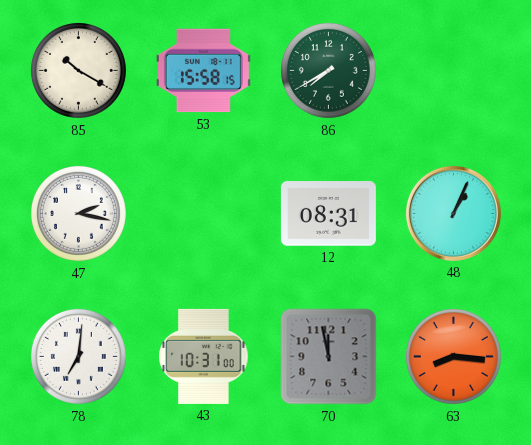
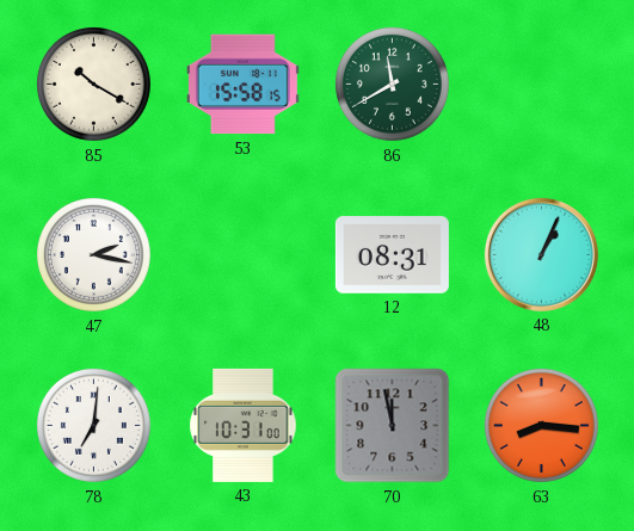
86: 7:40 -> 11:40
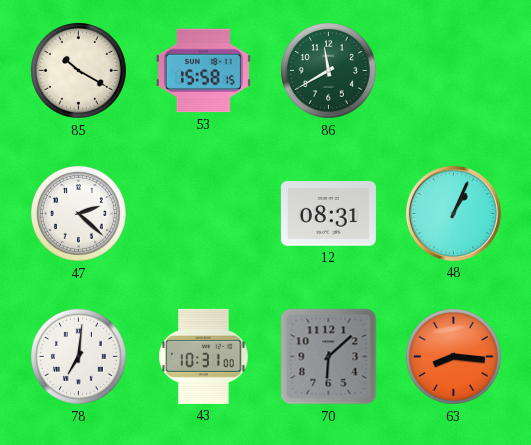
47: 2:17 -> 2:22
70: 11:58 -> 6:08
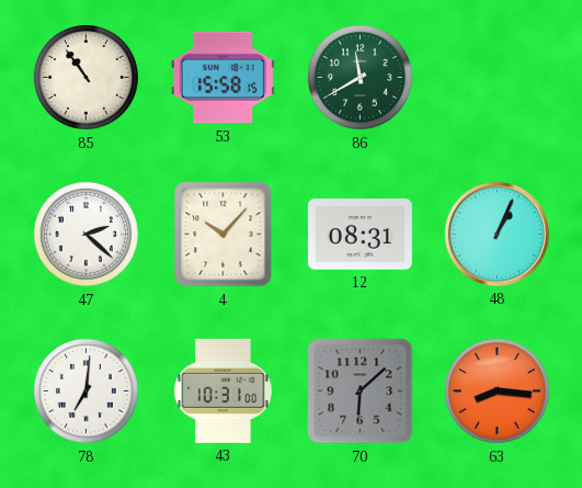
85: 10:20 -> 10:54
4: none -> 10:07
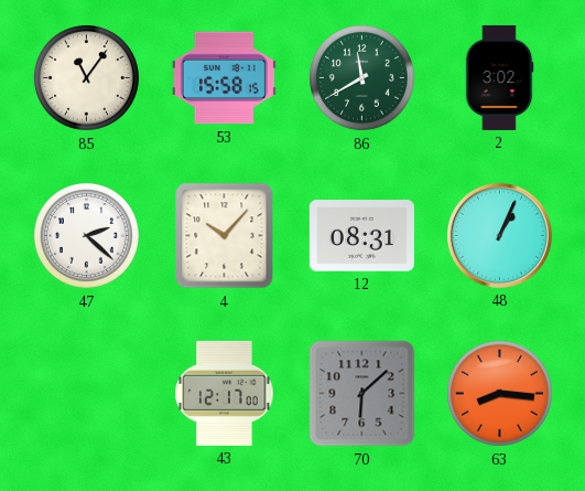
85: 10:54 -> 11:06
2: none -> 3:02
78: 7:01 -> none
43: 10:31 -> 12:17
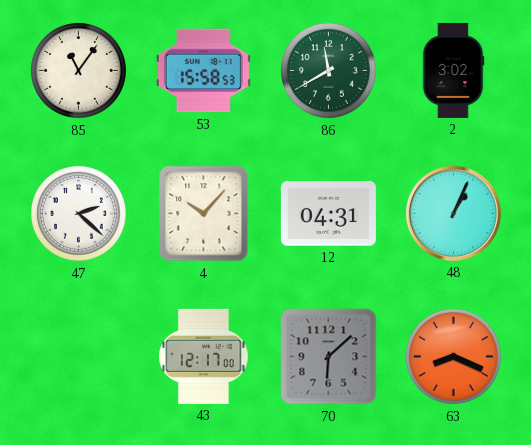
53: 15:58:15 -> 15:58:53
12: 08:31 -> 04:31
63: 8:16 -> 8:19
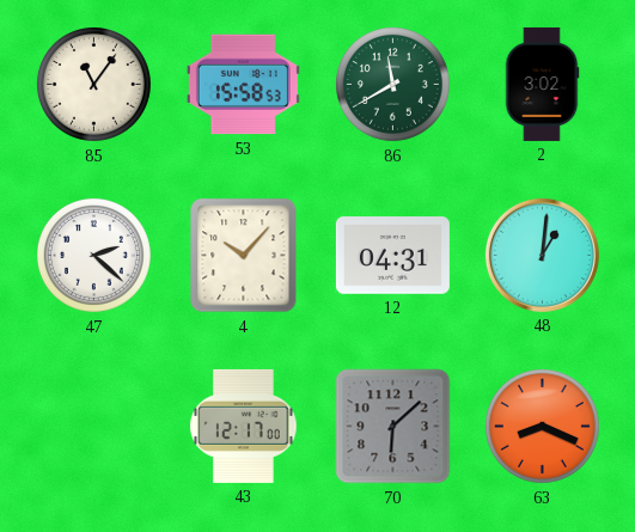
48: 1:04 -> 1:01
